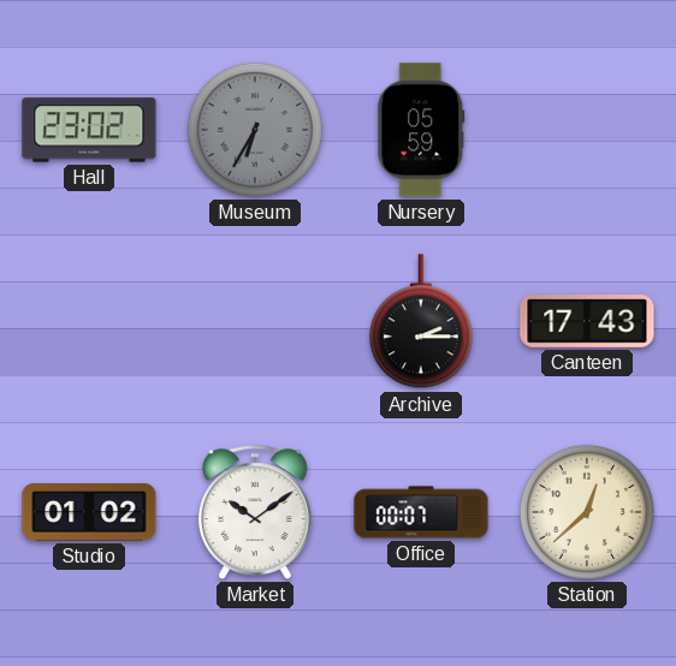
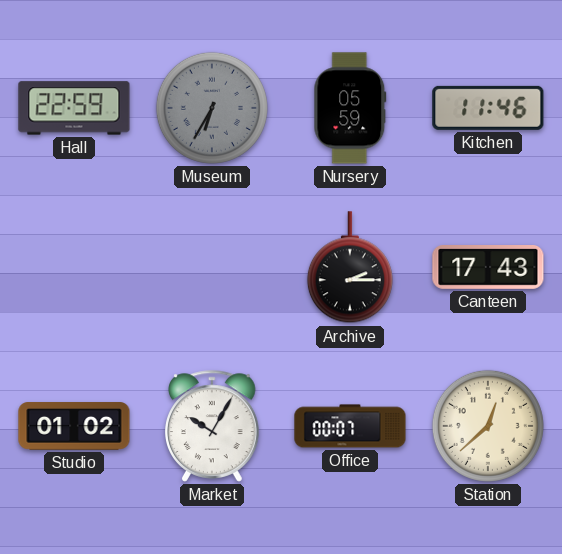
Hall: 23:02 -> 22:59
Kitchen: none -> 11:46
Market: 10:09 -> 10:05
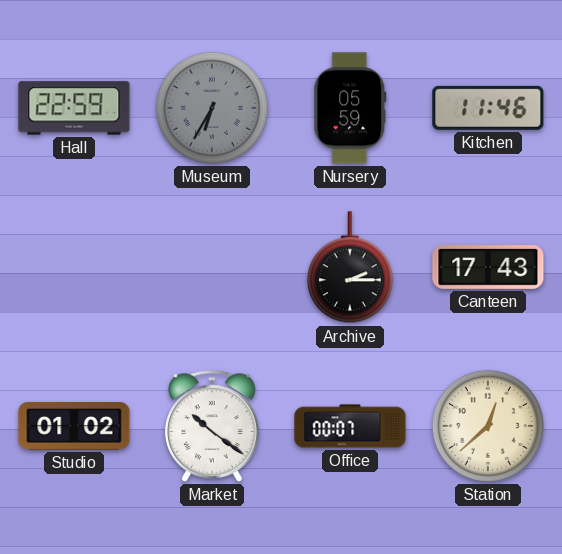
Market: 10:05 -> 10:21
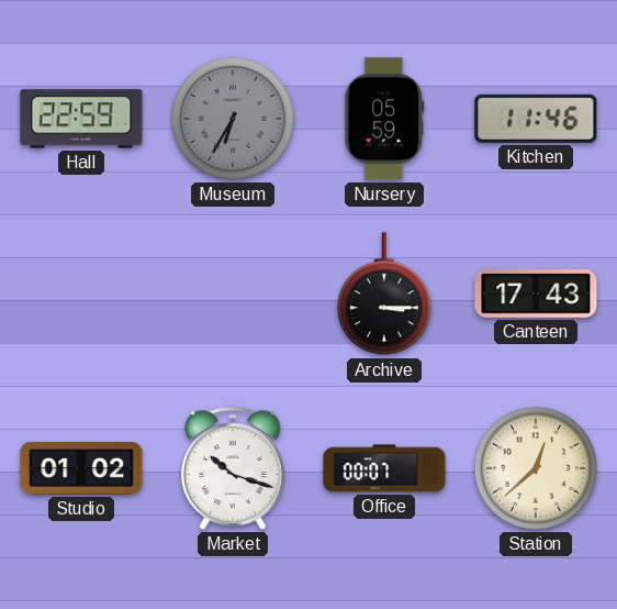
Archive: 2:15 -> 3:15
Market: 10:21 -> 10:18
